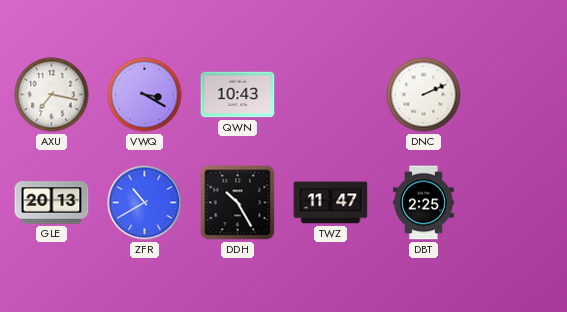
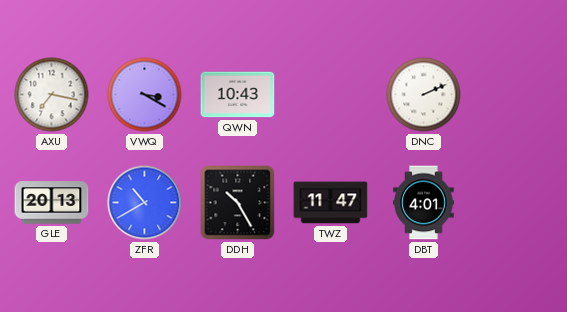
DBT: 2:25 -> 4:01
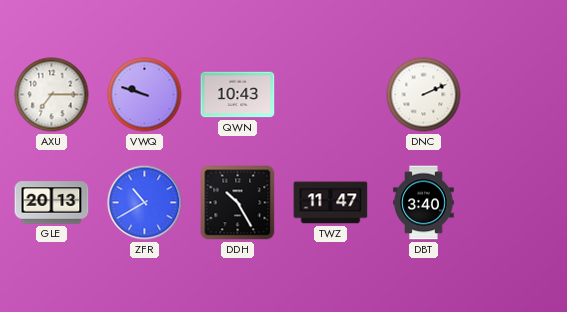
AXU: 7:17 -> 7:15
VWQ: 3:20 -> 9:48
DBT: 4:01 -> 3:40
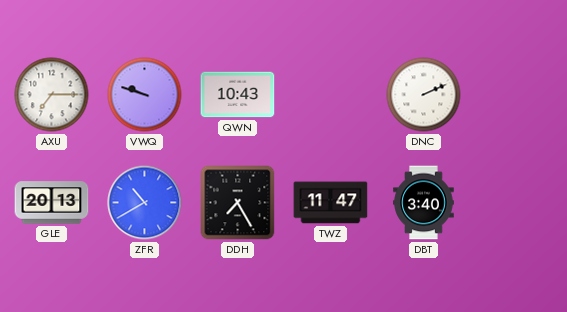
DDH: 10:25 -> 7:25
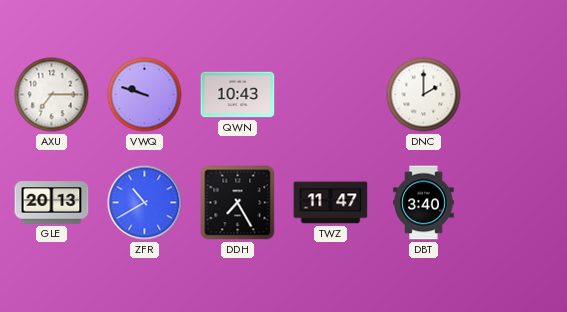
DNC: 2:11 -> 2:00
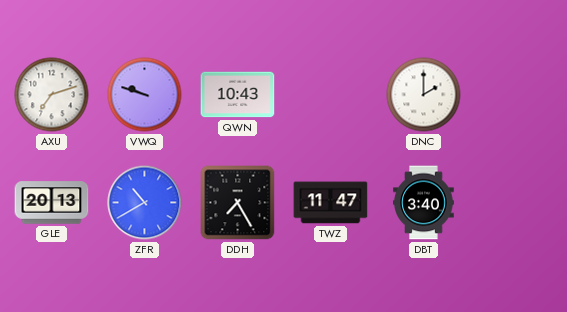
AXU: 7:15 -> 7:12
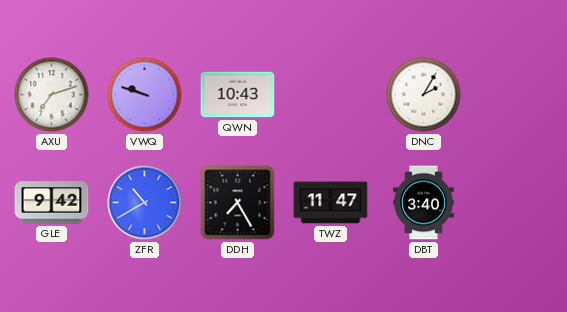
DNC: 2:00 -> 2:05
GLE: 20:13 -> 9:42
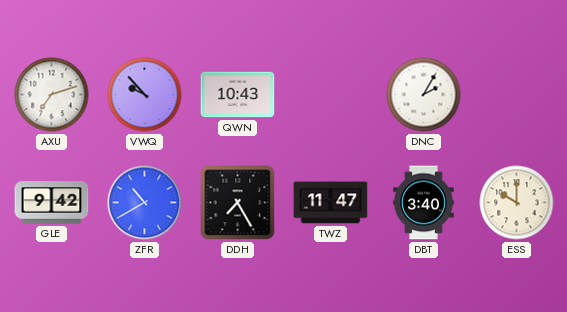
VWQ: 9:48 -> 9:53
ESS: none -> 10:00
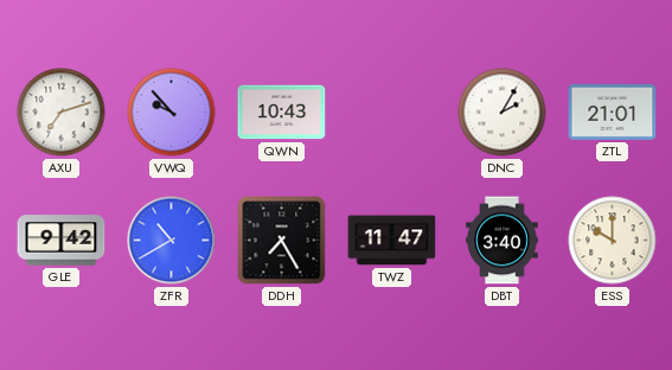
ZTL: none -> 21:01
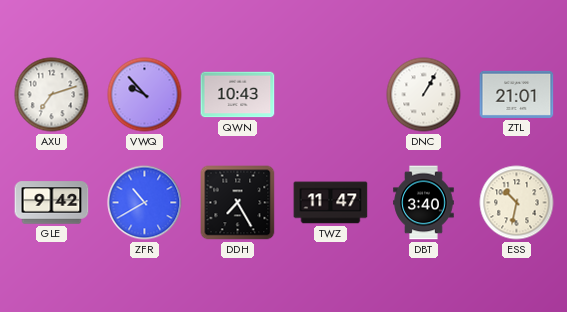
DNC: 2:05 -> 1:05
ESS: 10:00 -> 10:32
